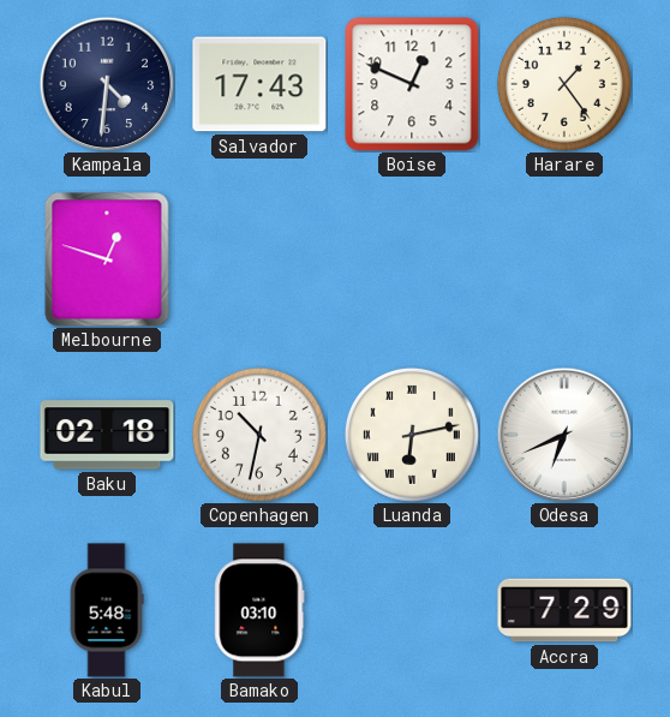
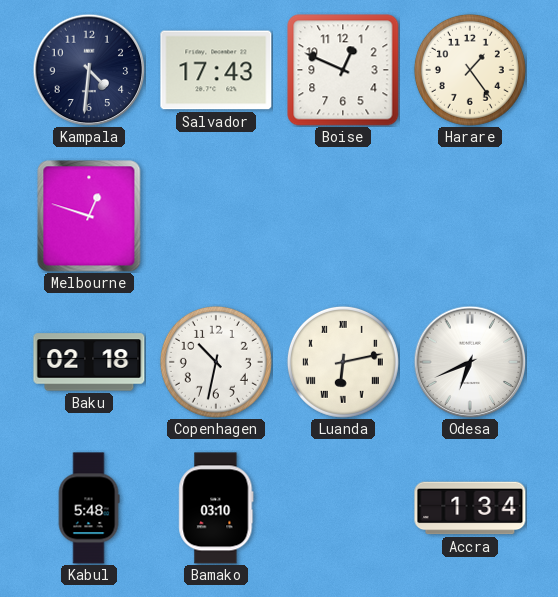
Accra: 7:29 -> 1:34
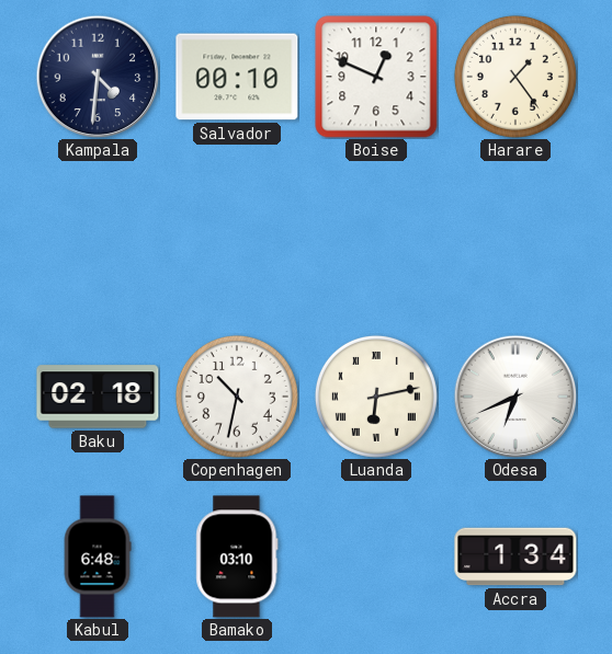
Salvador: 17:43 -> 00:10
Melbourne: 12:48 -> none
Kabul: 5:48 -> 6:48
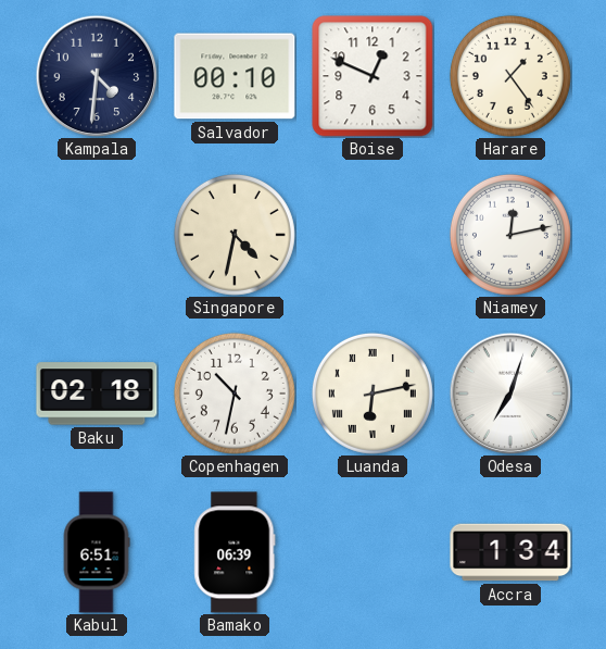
Singapore: none -> 4:32
Niamey: none -> 12:13
Odesa: 6:41 -> 7:03
Kabul: 6:48 -> 6:51
Bamako: 03:10 -> 06:39
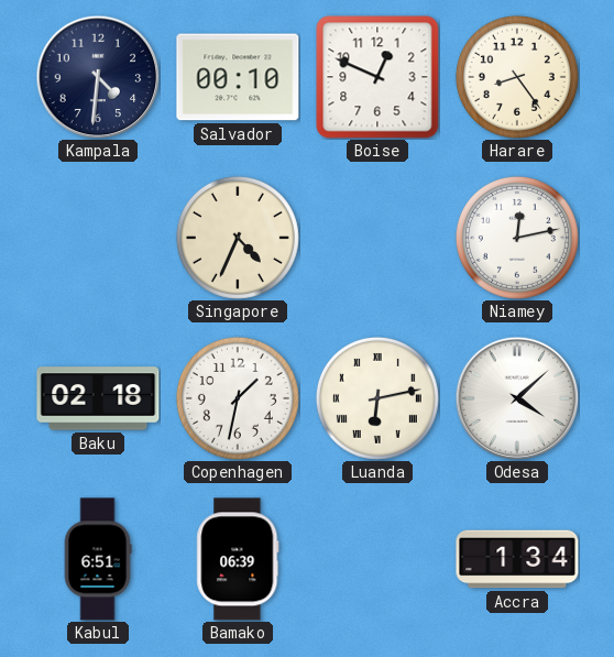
Harare: 1:24 -> 8:24
Singapore: 4:32 -> 4:34
Copenhagen: 10:32 -> 1:32
Odesa: 7:03 -> 4:08
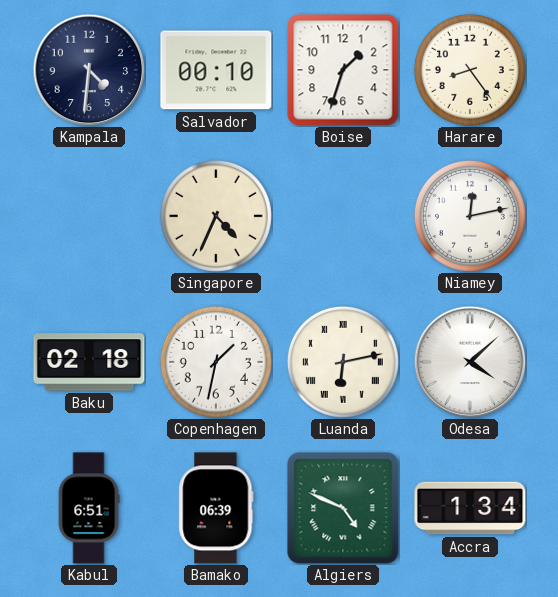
Boise: 12:49 -> 1:33
Algiers: none -> 4:49
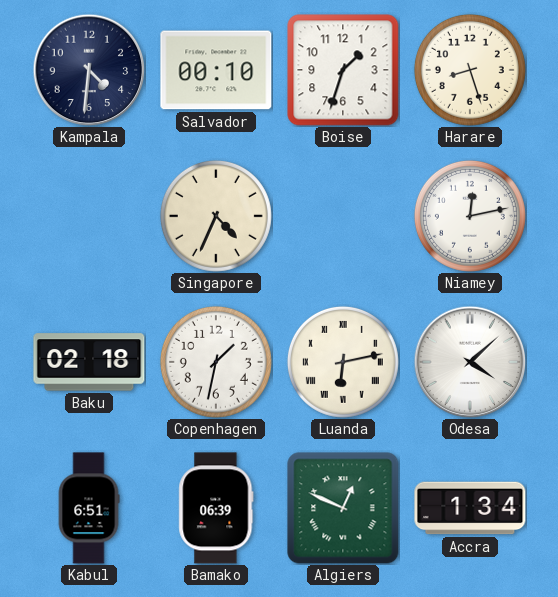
Harare: 8:24 -> 8:27
Algiers: 4:49 -> 12:49
